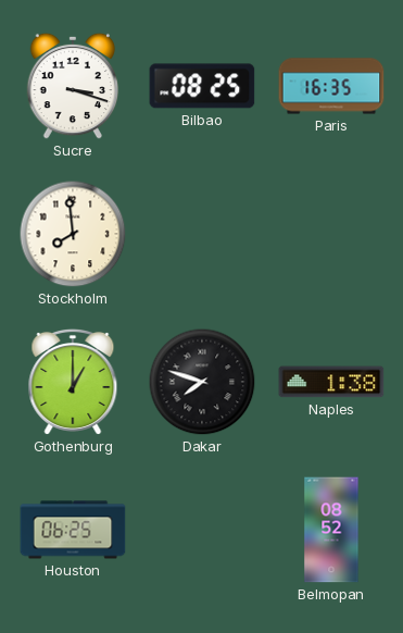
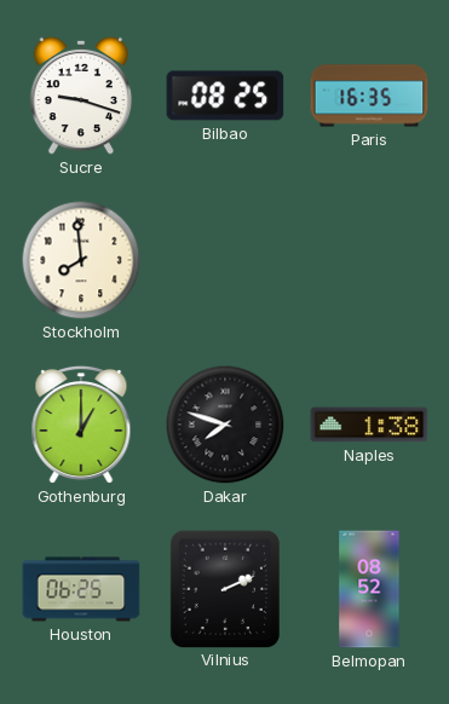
Sucre: 3:18 -> 9:18
Vilnius: none -> 2:11
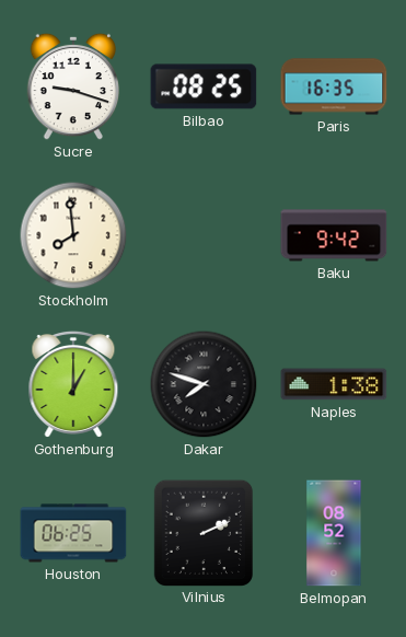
Baku: none -> 9:42
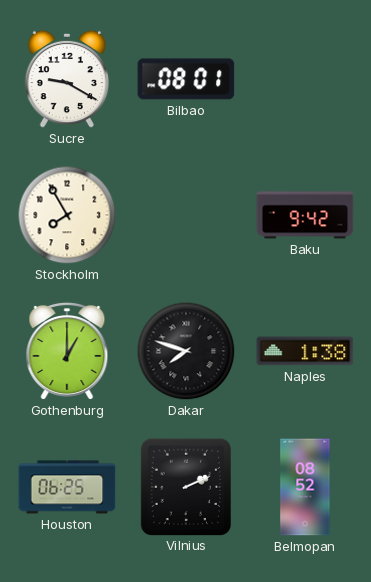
Sucre: 9:18 -> 9:20
Bilbao: 08:25 -> 08:01
Paris: 16:35 -> none
Stockholm: 7:59 -> 7:55
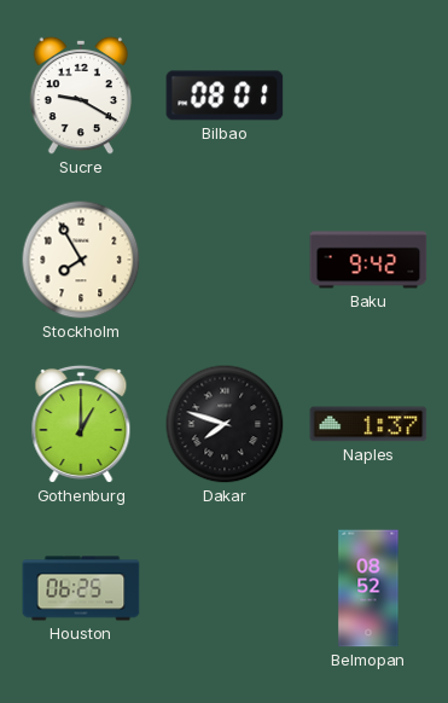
Naples: 1:38 -> 1:37
Vilnius: 2:11 -> none
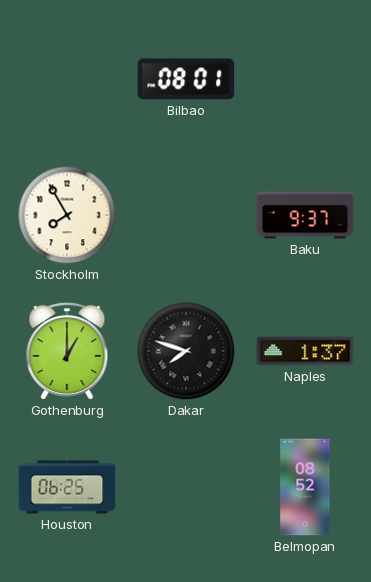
Sucre: 9:20 -> none
Baku: 9:42 -> 9:37
